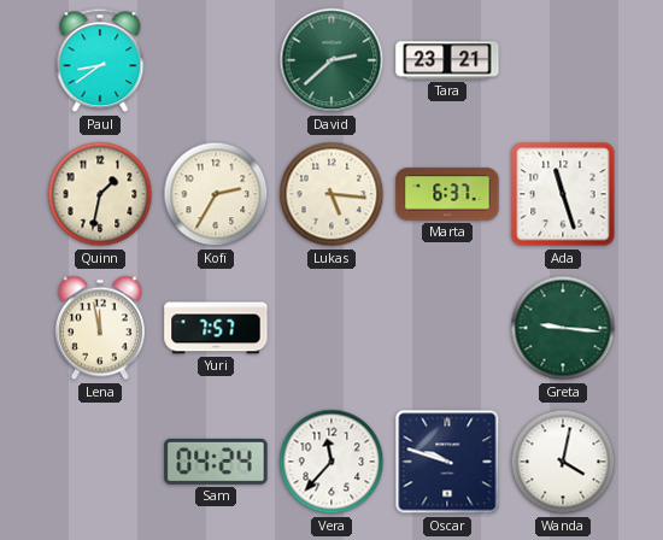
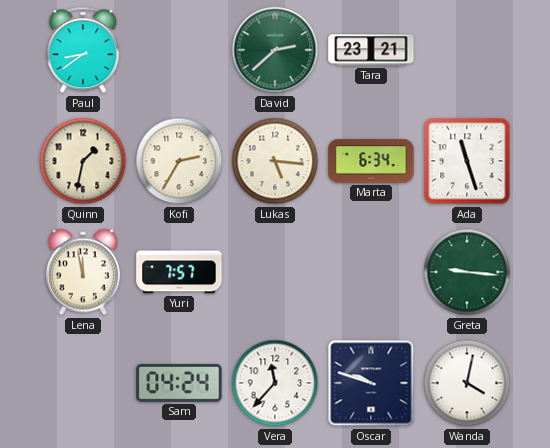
Marta: 6:37 -> 6:34
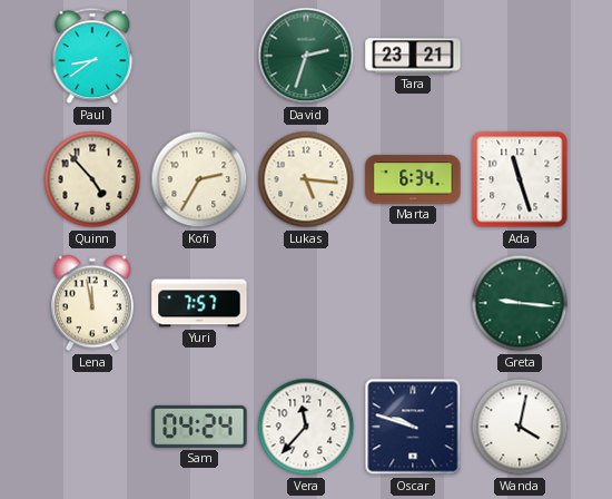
David: 2:38 -> 2:33
Quinn: 1:32 -> 4:53
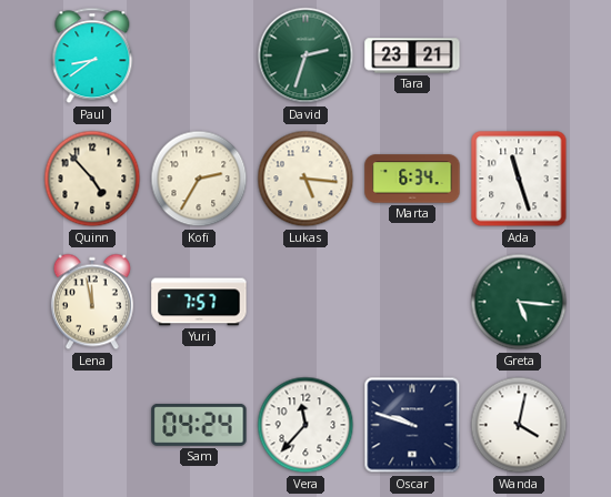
Greta: 9:16 -> 5:16
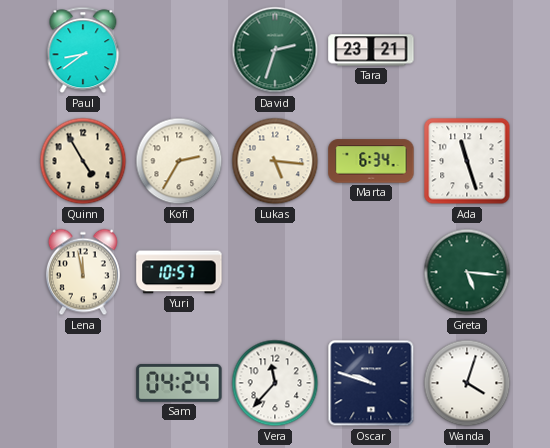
Quinn: 4:53 -> 4:55
Yuri: 7:57 -> 10:57
Wanda: 4:02 -> 4:03
